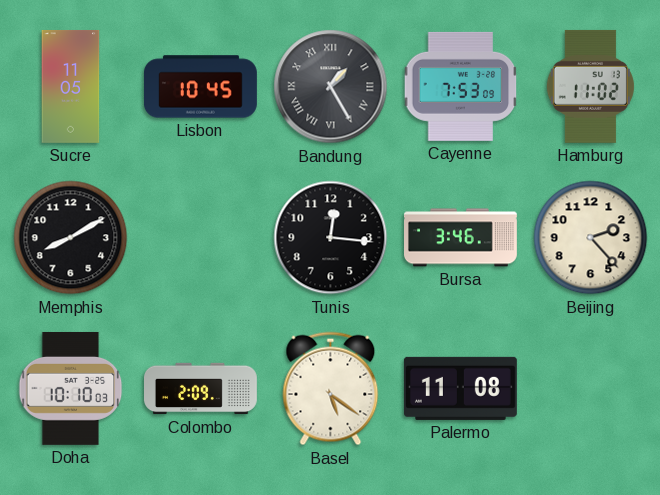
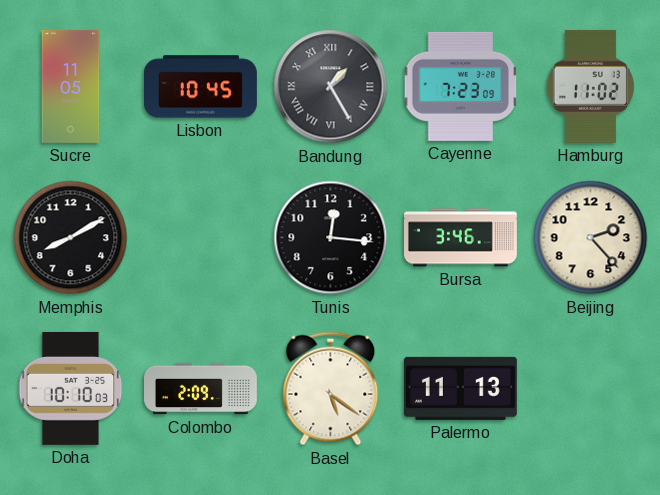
Cayenne: 7:53 -> 7:23
Palermo: 11:08 -> 11:13
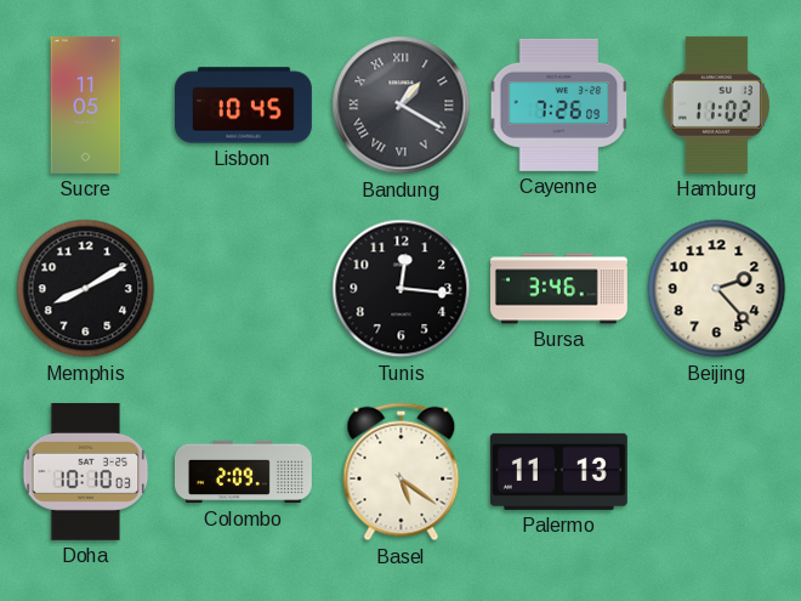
Bandung: 1:25 -> 1:20
Cayenne: 7:23 -> 7:26
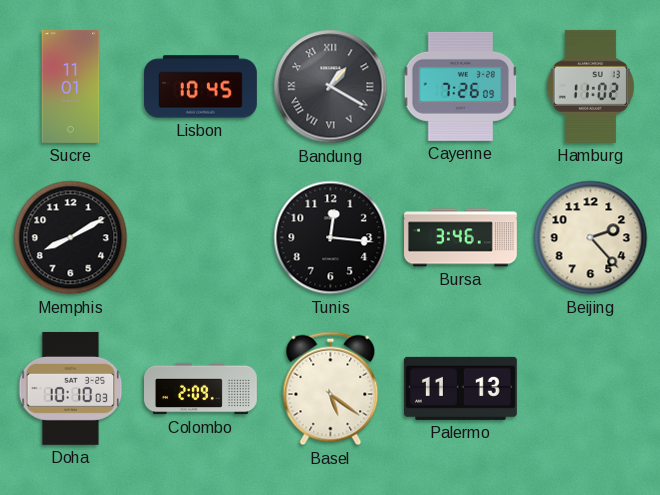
Sucre: 11:05 -> 11:01
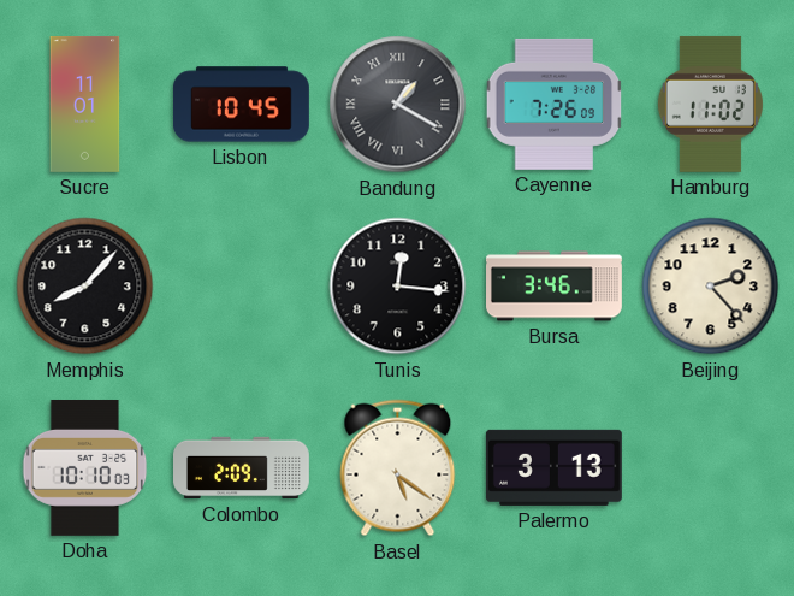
Memphis: 8:10 -> 8:07
Palermo: 11:13 -> 3:13
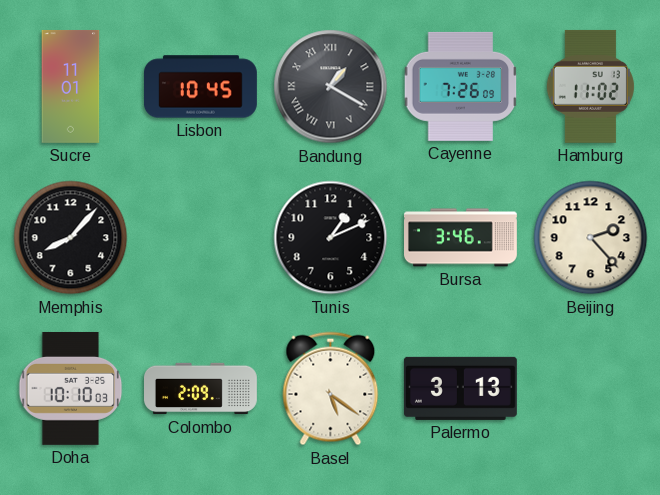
Tunis: 12:16 -> 1:11
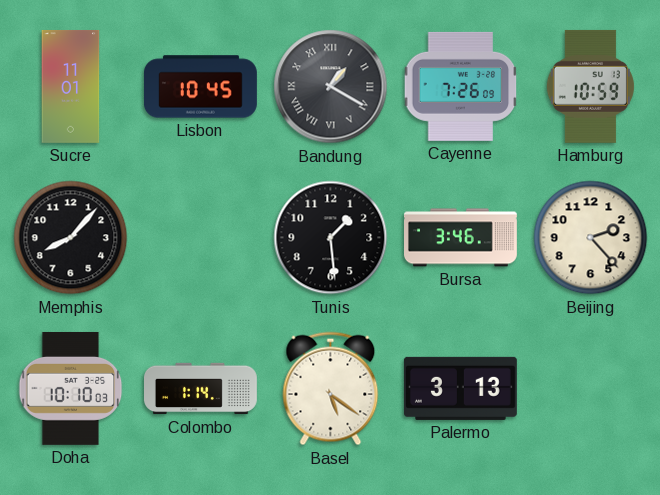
Hamburg: 11:02 -> 10:59
Tunis: 1:11 -> 1:29
Colombo: 2:09 -> 1:14
